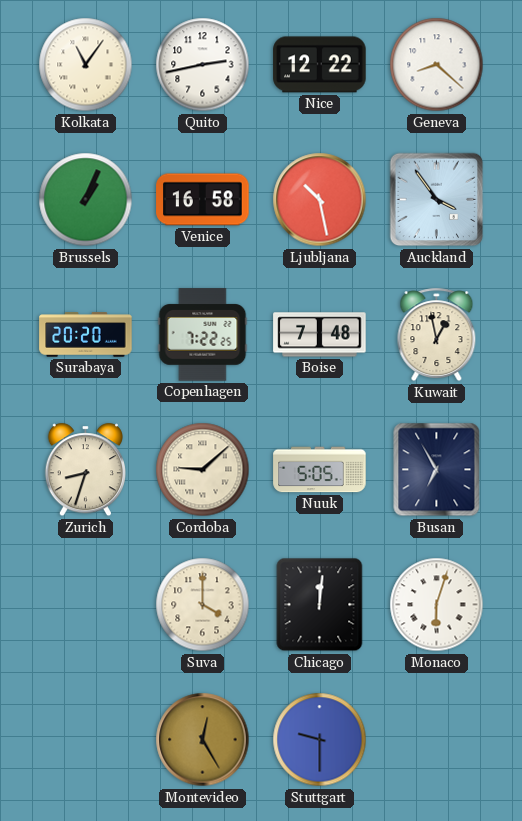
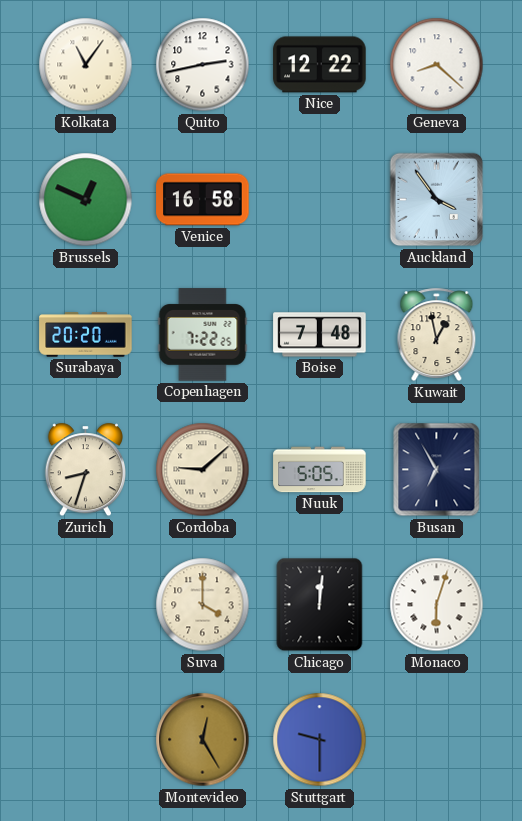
Brussels: 1:04 -> 12:49
Ljubljana: 10:28 -> none
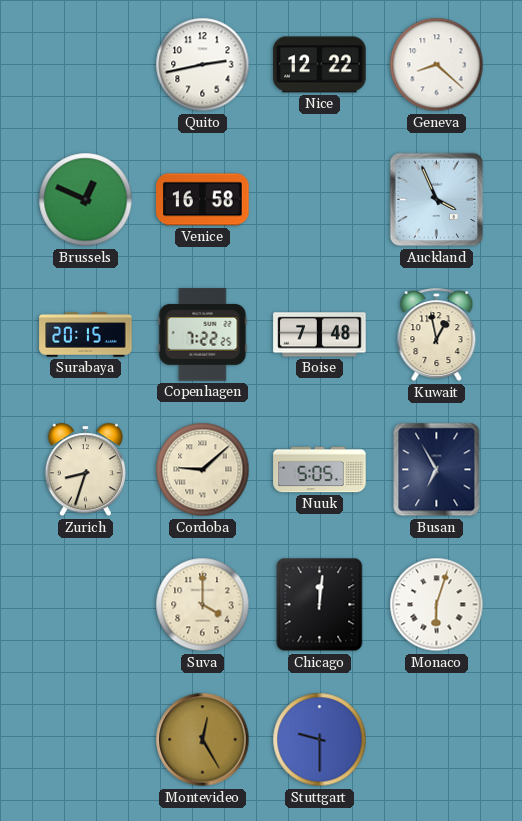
Kolkata: 11:06 -> none
Auckland: 3:54 -> 3:56
Surabaya: 20:20 -> 20:15
